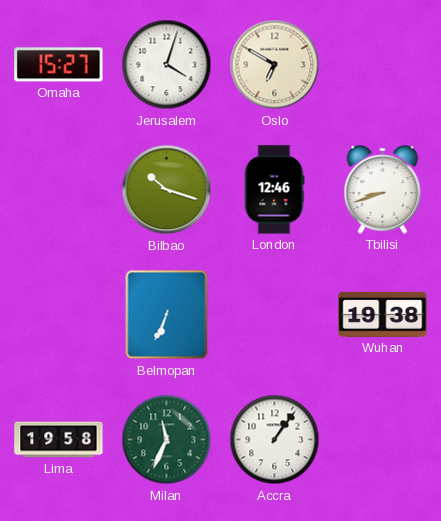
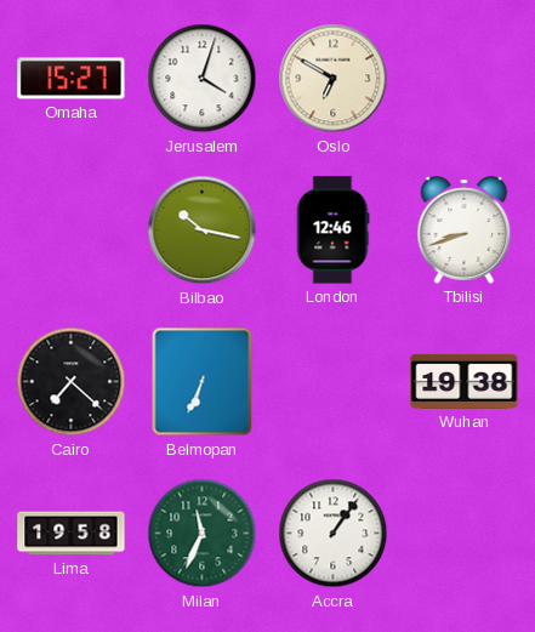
Bilbao: 10:18 -> 10:17
Cairo: none -> 7:22
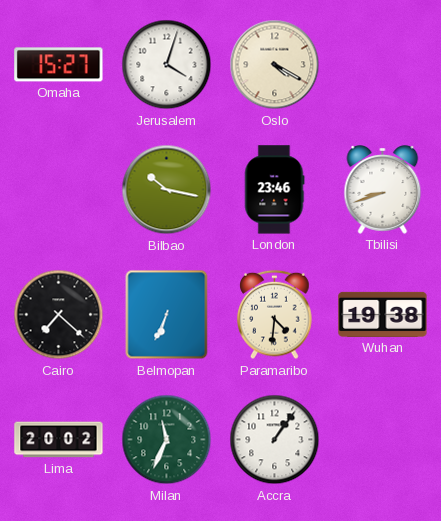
Oslo: 6:50 -> 4:20
London: 12:46 -> 23:46
Paramaribo: none -> 4:31
Lima: 19:58 -> 20:02
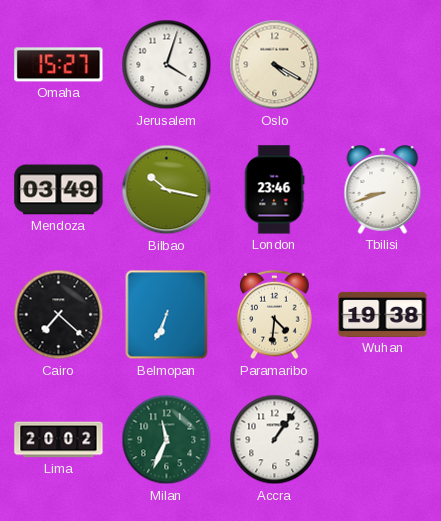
Mendoza: none -> 03:49
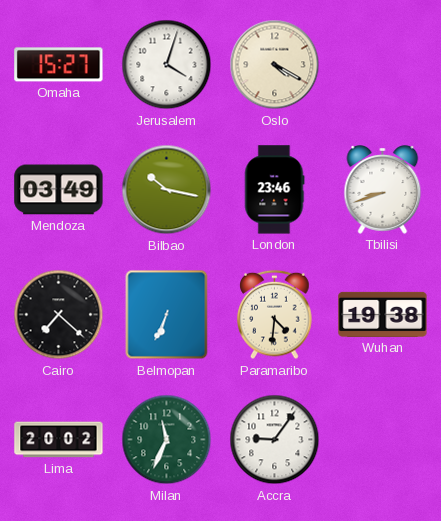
Accra: 1:06 -> 9:06
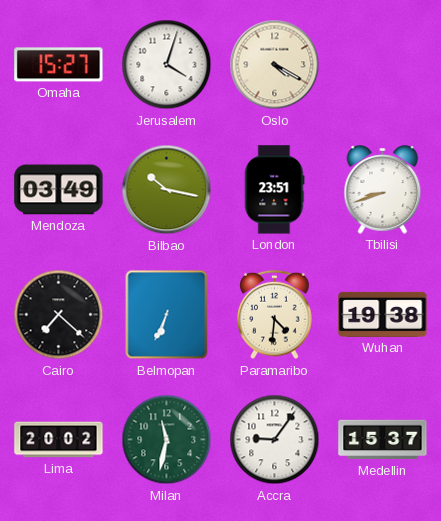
London: 23:46 -> 23:51
Milan: 11:34 -> 11:32
Medellin: none -> 15:37
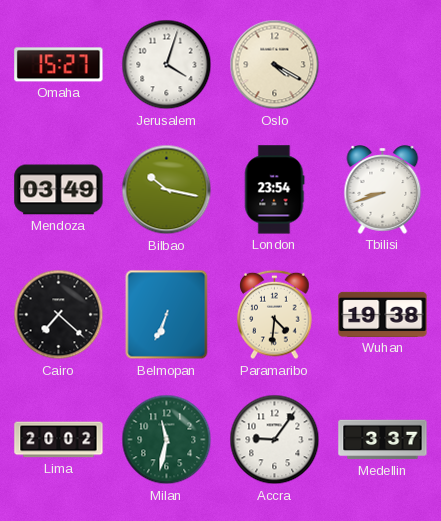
London: 23:51 -> 23:54
Medellin: 15:37 -> 3:37
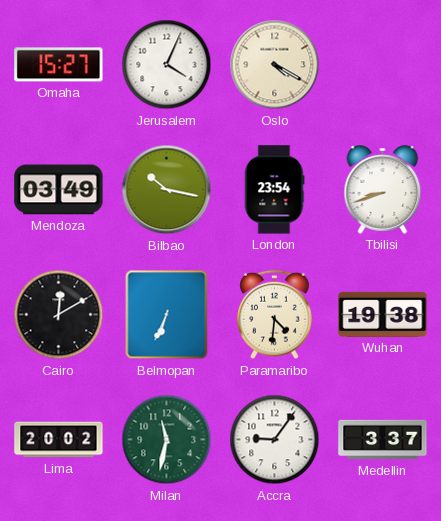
Jerusalem: 4:03 -> 4:04
Cairo: 7:22 -> 12:10
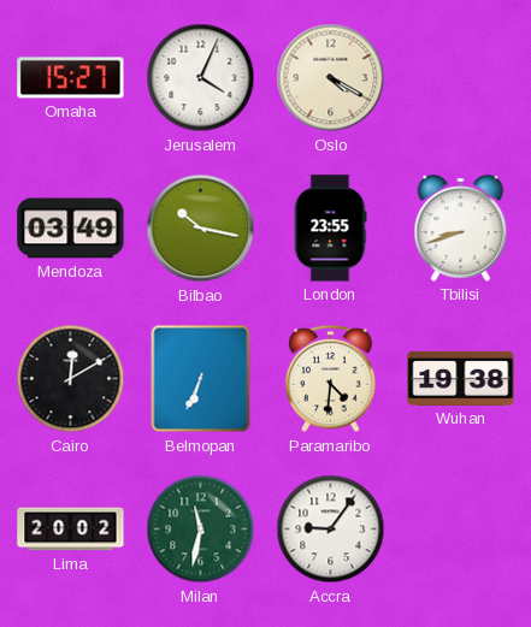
London: 23:54 -> 23:55
Medellin: 3:37 -> none
